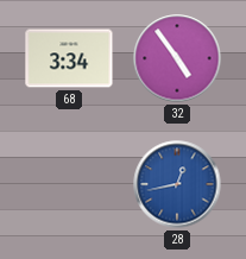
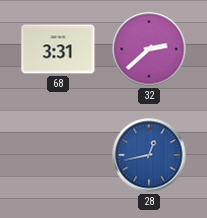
68: 3:34 -> 3:31
32: 4:54 -> 2:38
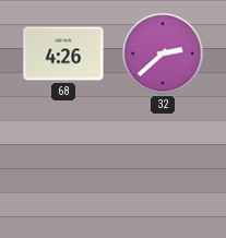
68: 3:31 -> 4:26
28: 12:43 -> none
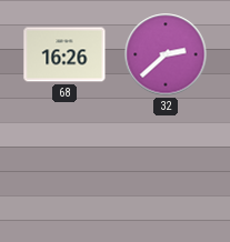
68: 4:26 -> 16:26
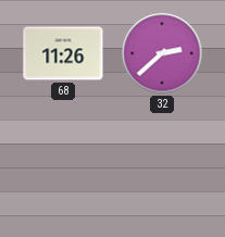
68: 16:26 -> 11:26
